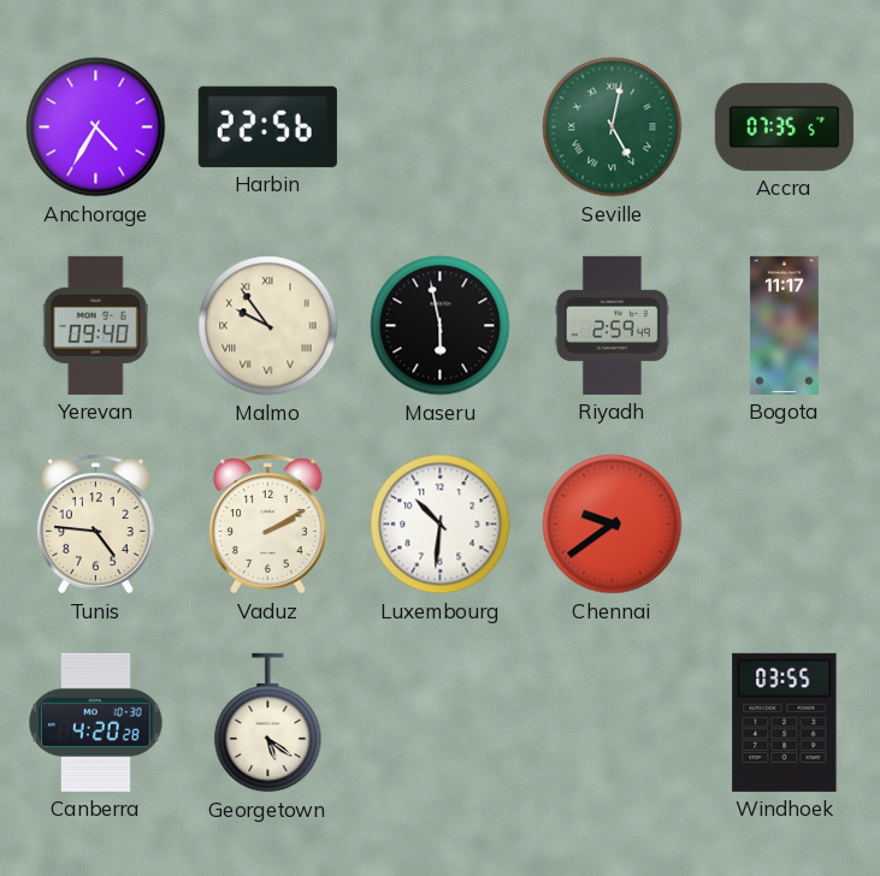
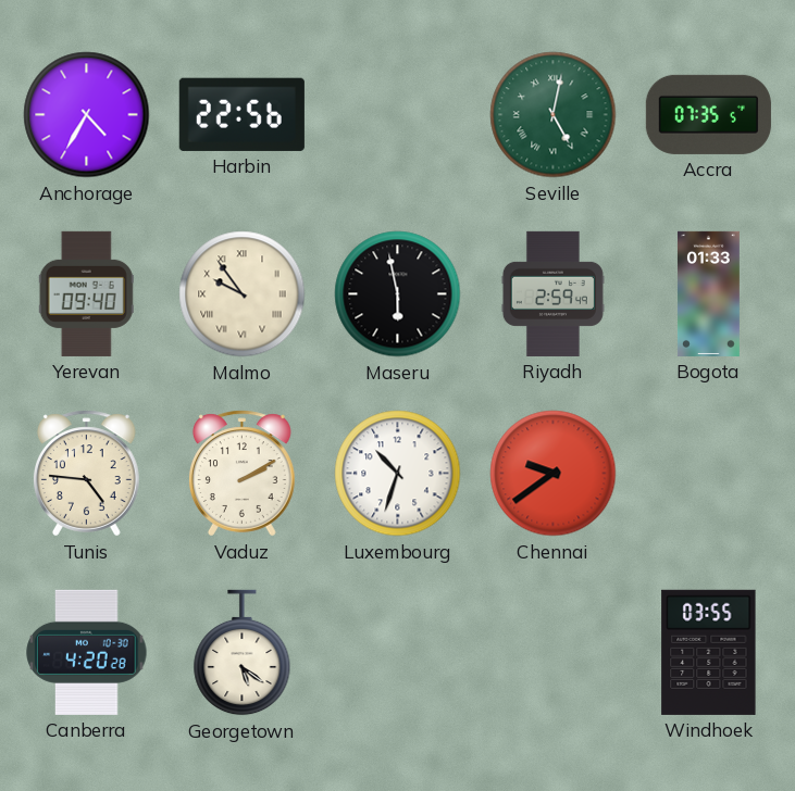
Bogota: 11:17 -> 01:33
Luxembourg: 10:31 -> 10:33
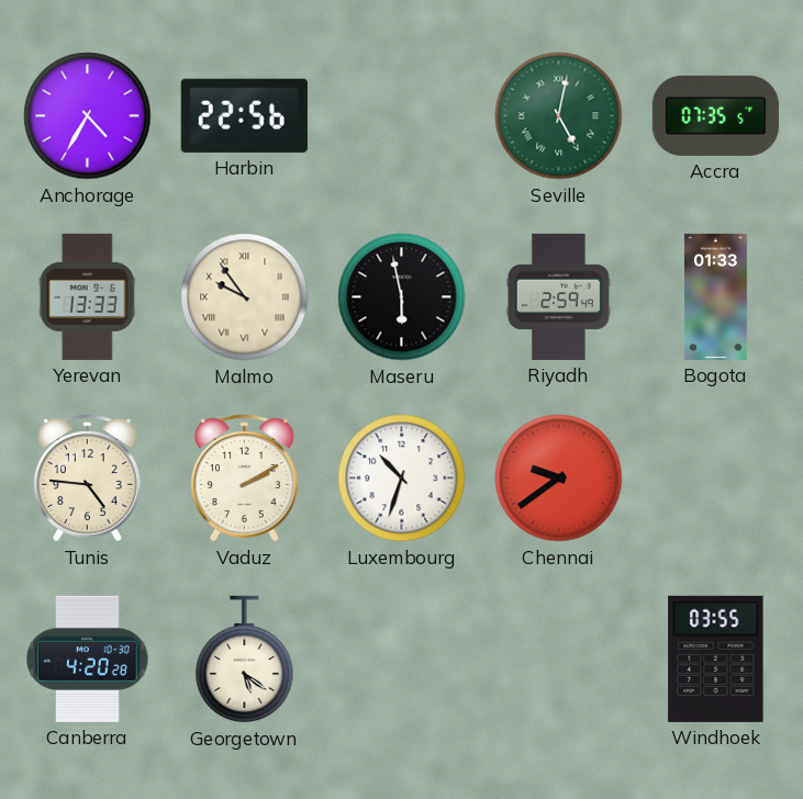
Yerevan: 09:40 -> 13:33
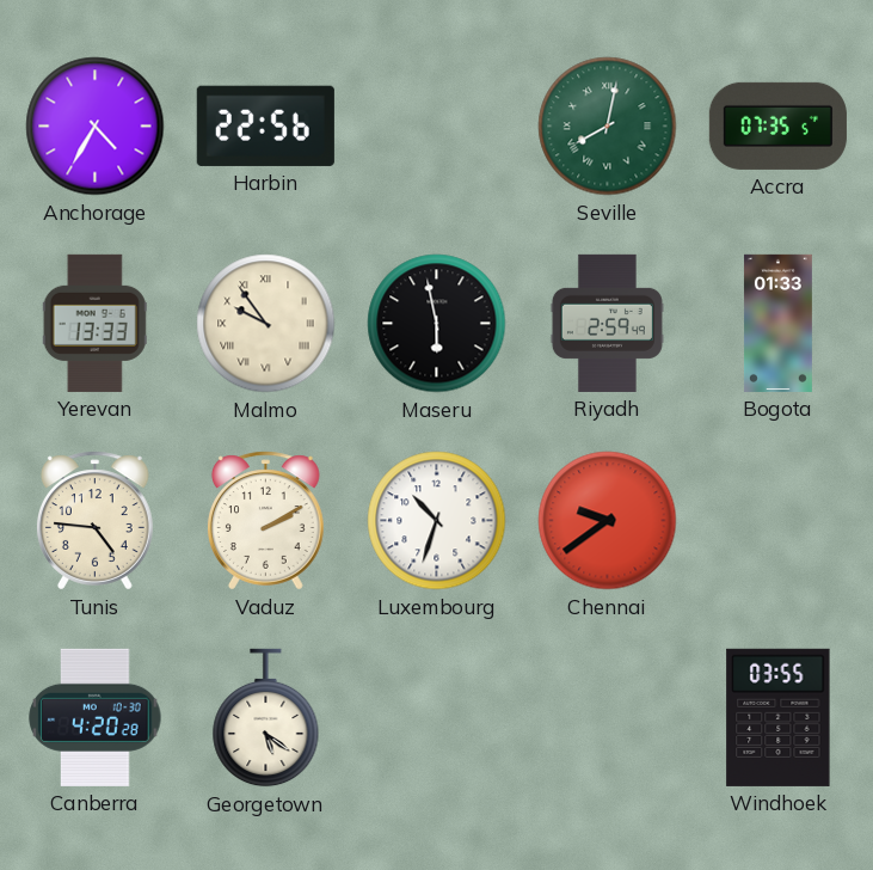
Seville: 5:02 -> 8:02
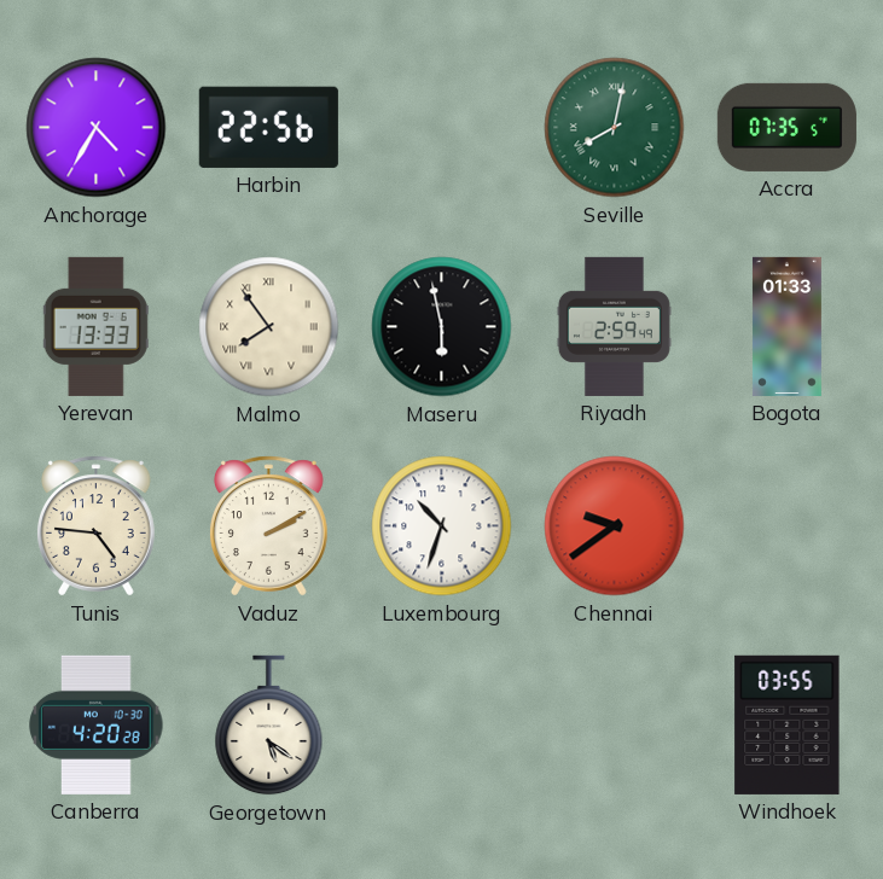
Malmo: 9:54 -> 7:54
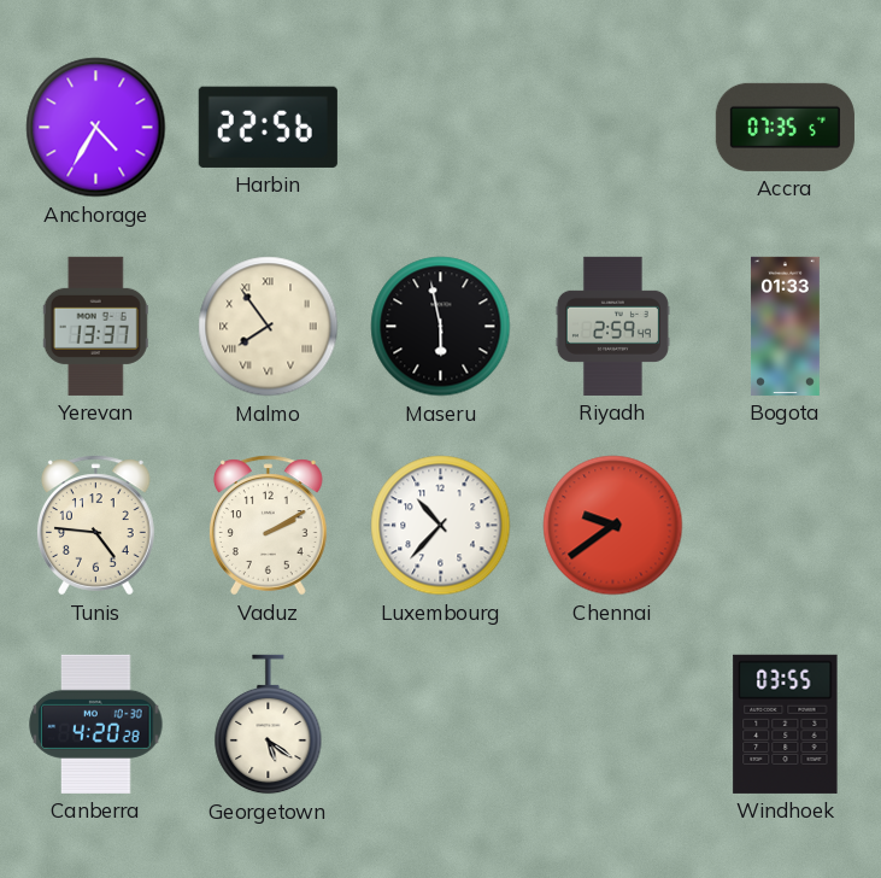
Seville: 8:02 -> none
Yerevan: 13:33 -> 13:37
Luxembourg: 10:33 -> 10:37
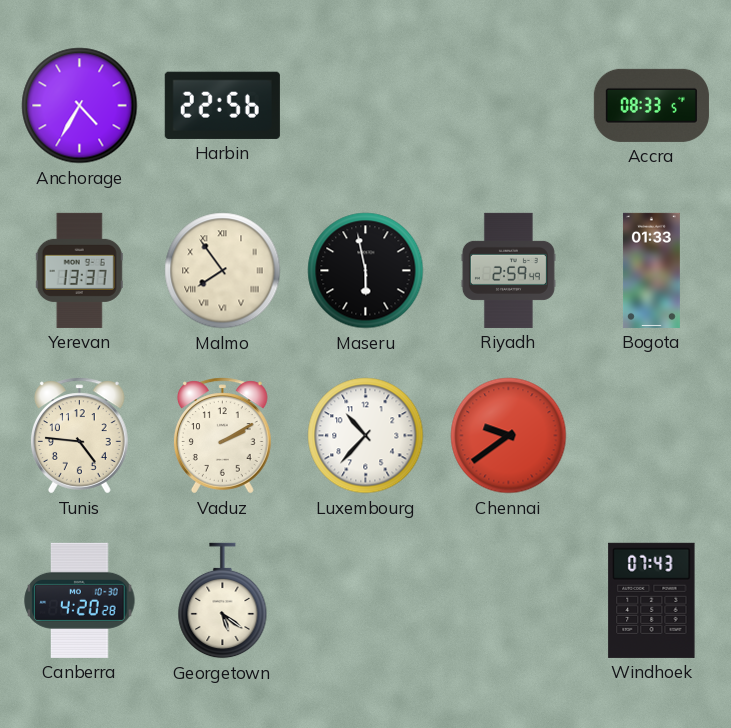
Accra: 07:35 -> 08:33
Windhoek: 03:55 -> 07:43
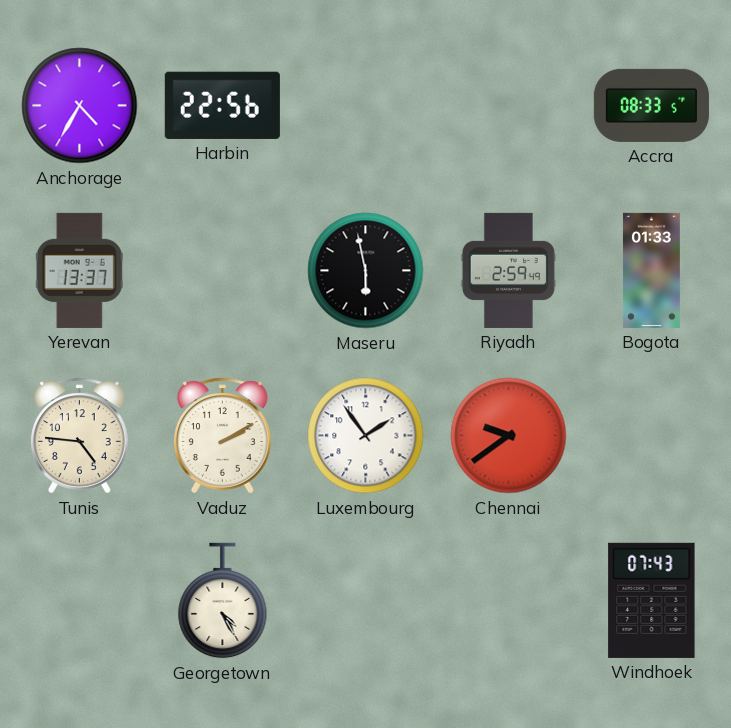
Malmo: 7:54 -> none
Luxembourg: 10:37 -> 1:54
Canberra: 4:20 -> none
Georgetown: 5:21 -> 4:25
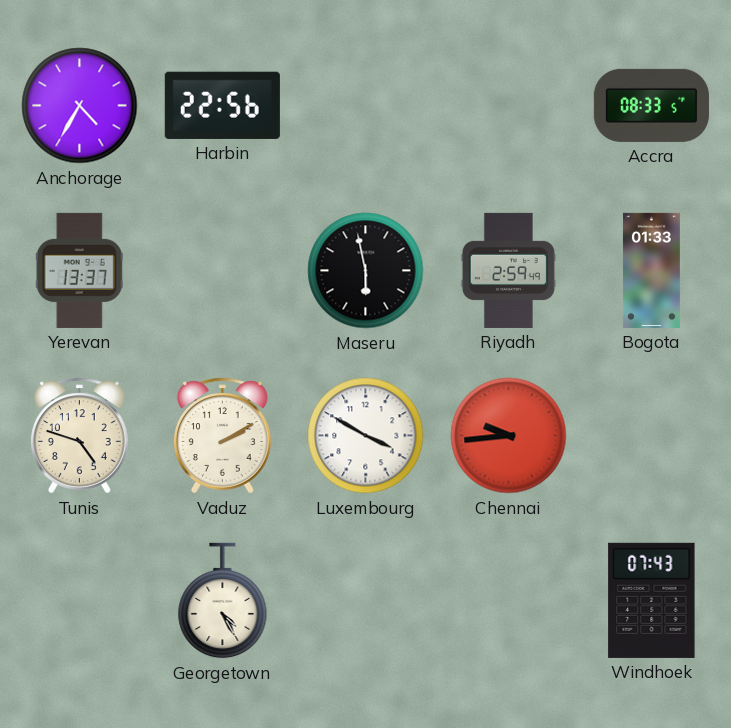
Tunis: 4:46 -> 4:48
Luxembourg: 1:54 -> 3:50
Chennai: 9:39 -> 9:44
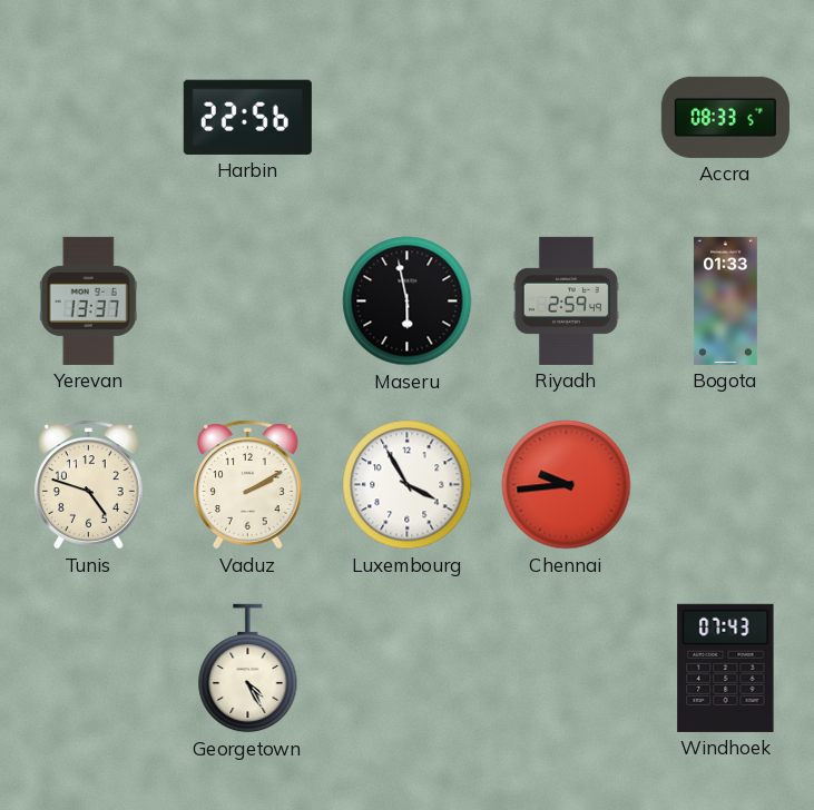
Anchorage: 4:35 -> none
Luxembourg: 3:50 -> 3:55
